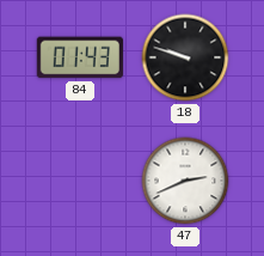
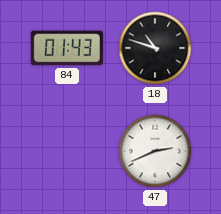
18: 9:48 -> 10:48
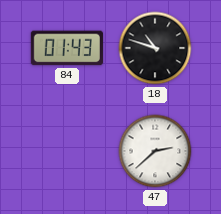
47: 2:41 -> 2:38
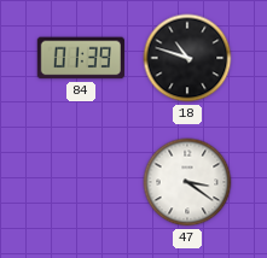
84: 01:43 -> 01:39
47: 2:38 -> 3:21
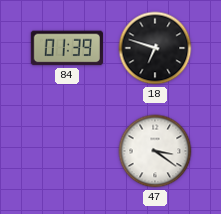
18: 10:48 -> 6:48
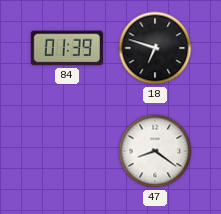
47: 3:21 -> 8:21
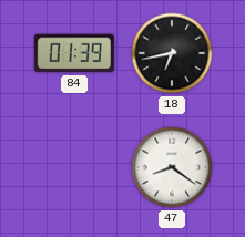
18: 6:48 -> 6:43
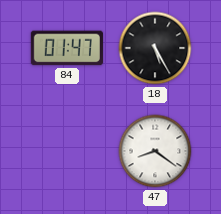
84: 01:39 -> 01:47
18: 6:43 -> 5:25
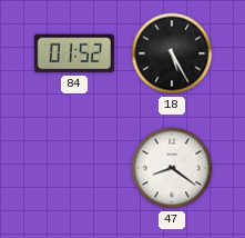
84: 01:47 -> 01:52
